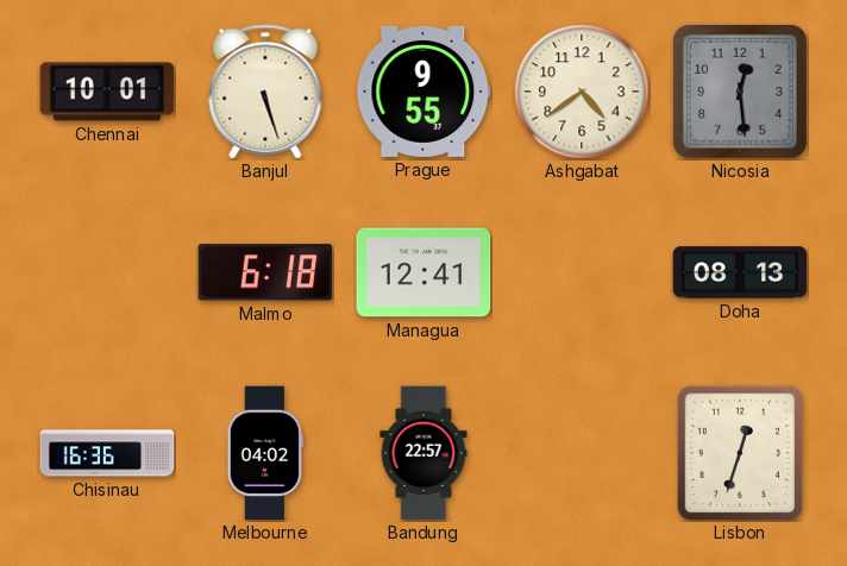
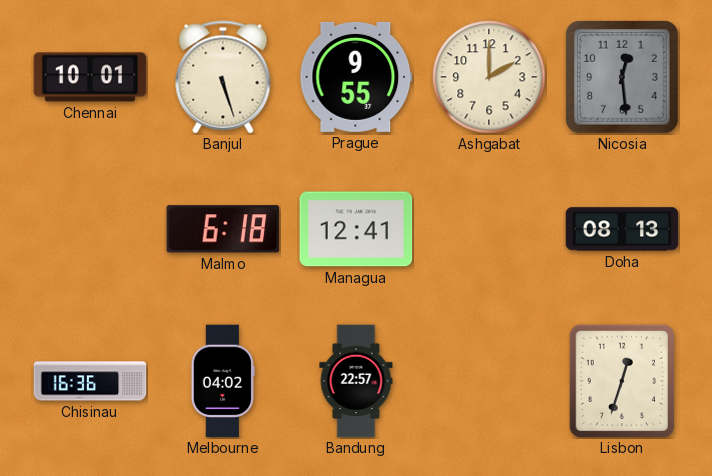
Ashgabat: 4:39 -> 2:00
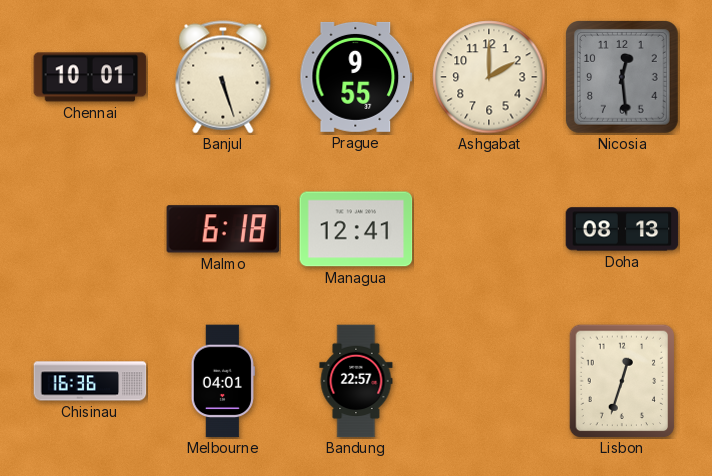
Melbourne: 04:02 -> 04:01
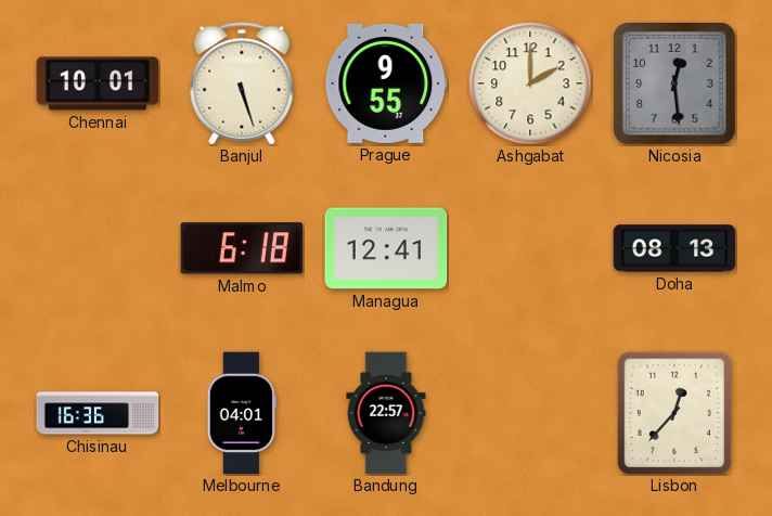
Lisbon: 12:33 -> 12:37
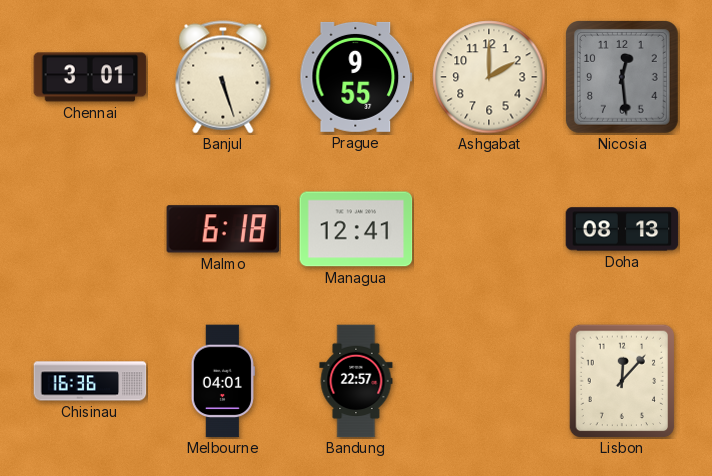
Chennai: 10:01 -> 3:01
Lisbon: 12:37 -> 12:07
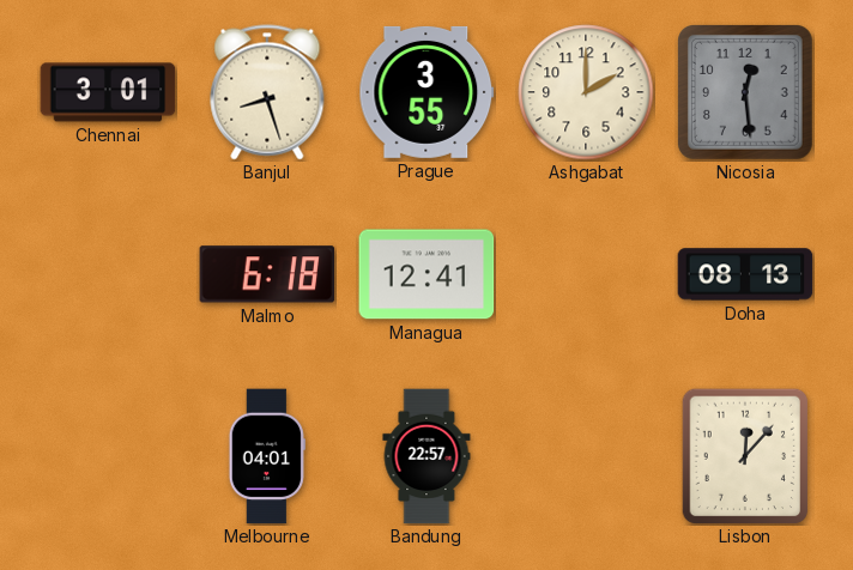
Banjul: 5:27 -> 8:27
Prague: 9:55 -> 3:55
Chisinau: 16:36 -> none
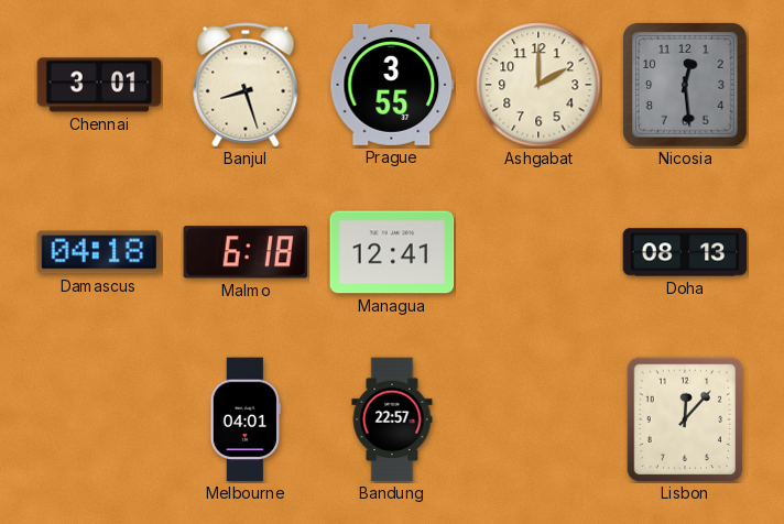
Damascus: none -> 04:18
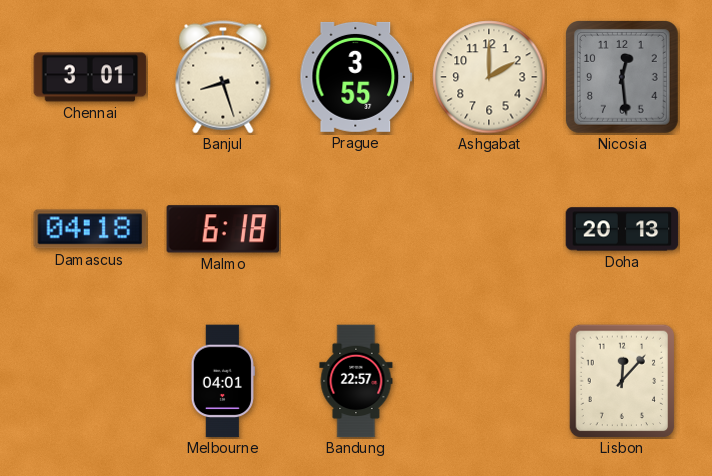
Managua: 12:41 -> none
Doha: 08:13 -> 20:13
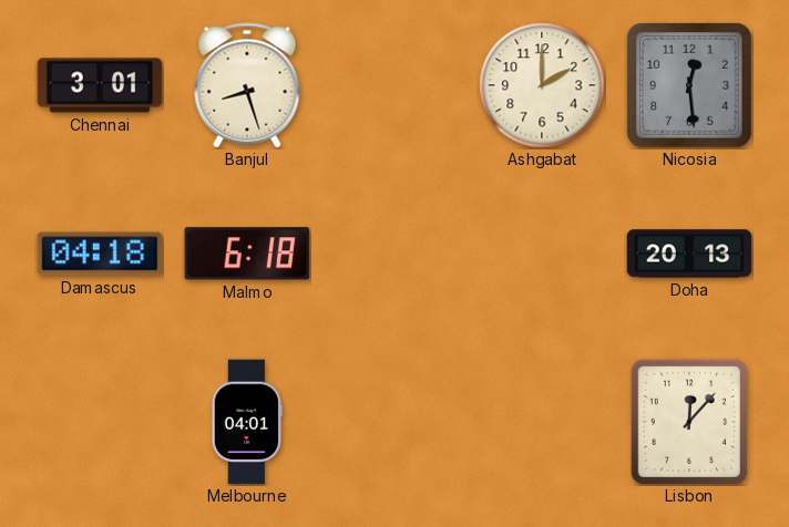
Prague: 3:55 -> none
Bandung: 22:57 -> none
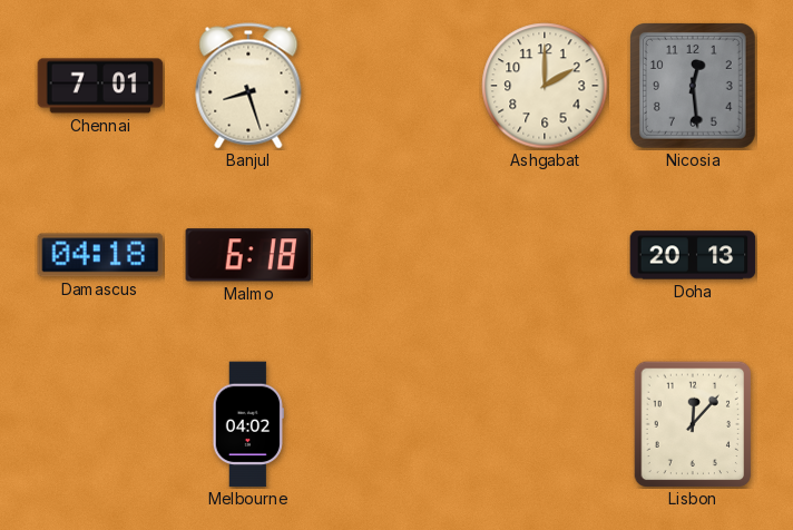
Chennai: 3:01 -> 7:01
Melbourne: 04:01 -> 04:02
